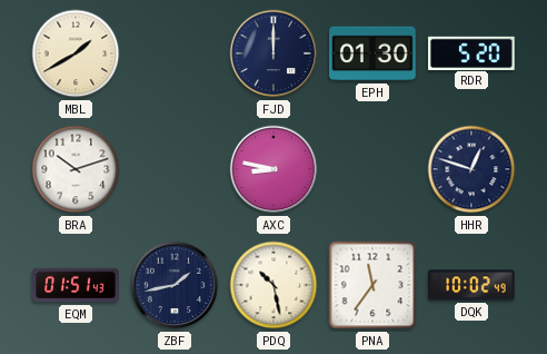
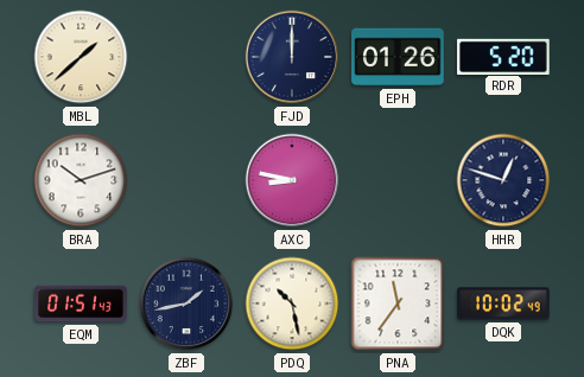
MBL: 1:40 -> 1:38
EPH: 01:30 -> 01:26
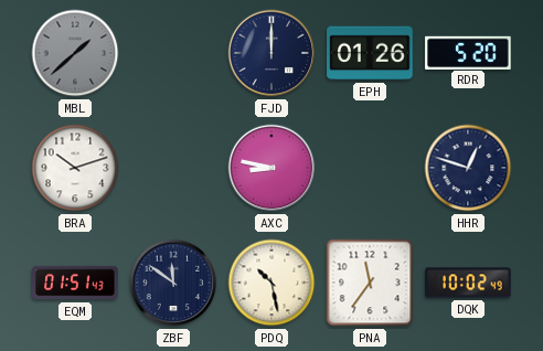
MBL dial: cream -> grey
ZBF: 1:43 -> 11:51
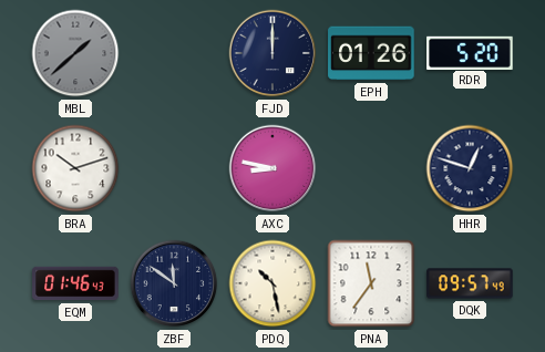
EQM: 01:51 -> 01:46
DQK: 10:02 -> 09:57
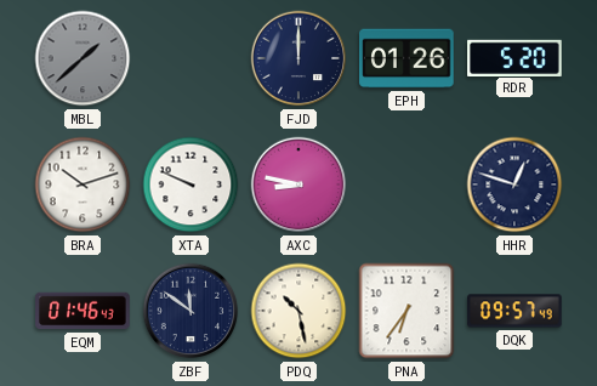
XTA: none -> 9:49
PNA: 11:36 -> 6:36
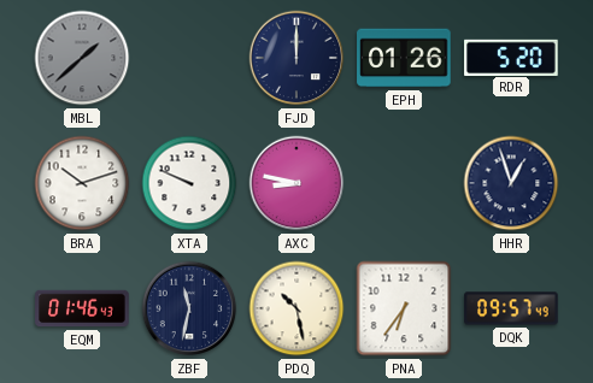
HHR: 12:48 -> 12:57
ZBF: 11:51 -> 11:32
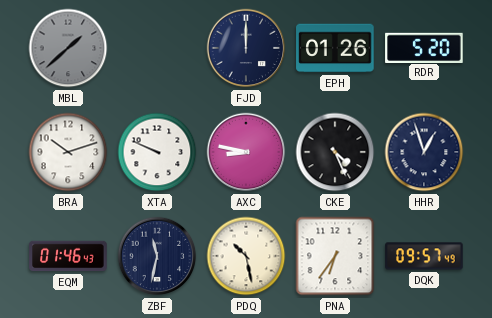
CKE: none -> 4:26
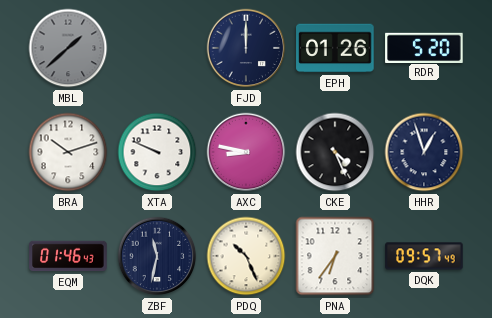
PDQ: 10:28 -> 10:26
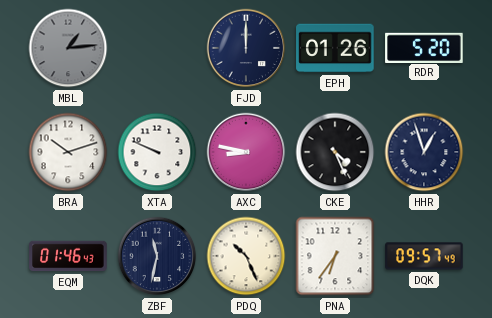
MBL: 1:38 -> 1:14
